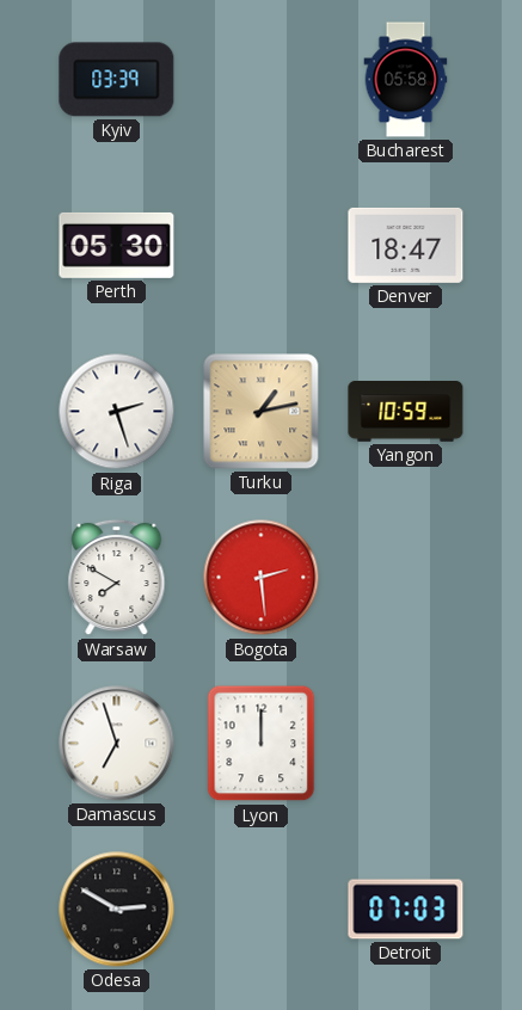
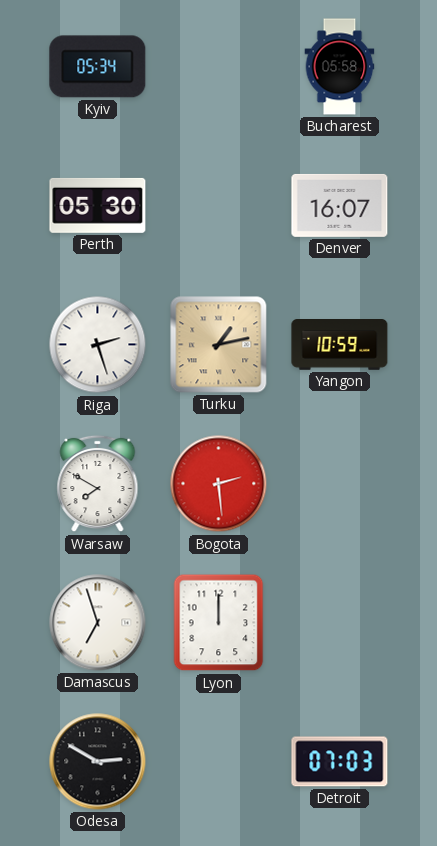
Kyiv: 03:39 -> 05:34
Denver: 18:47 -> 16:07
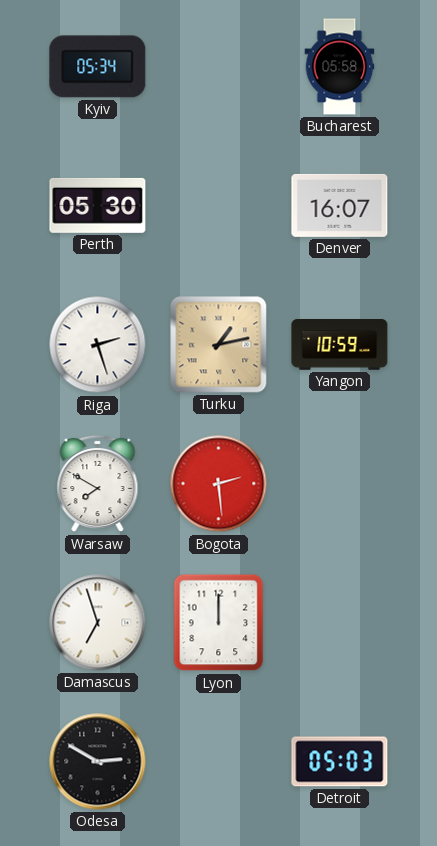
Detroit: 07:03 -> 05:03
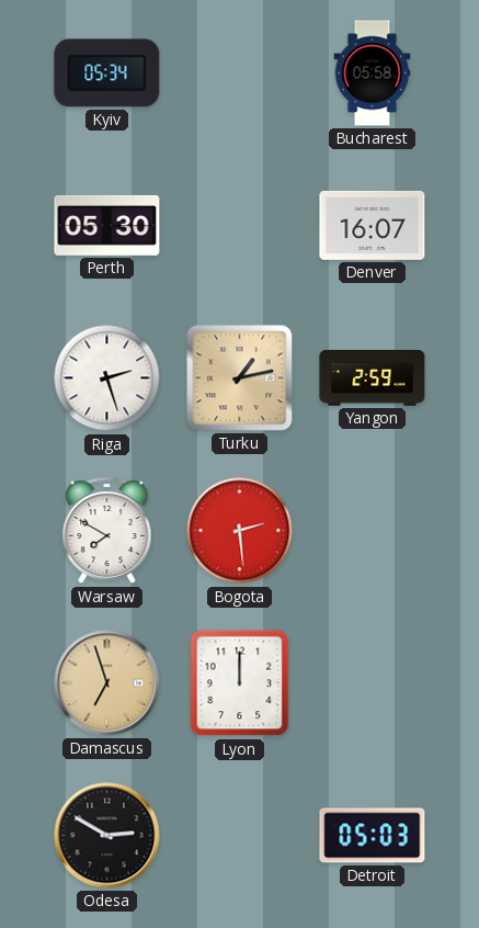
Yangon: 10:59 -> 2:59
Damascus dial: white -> champagne
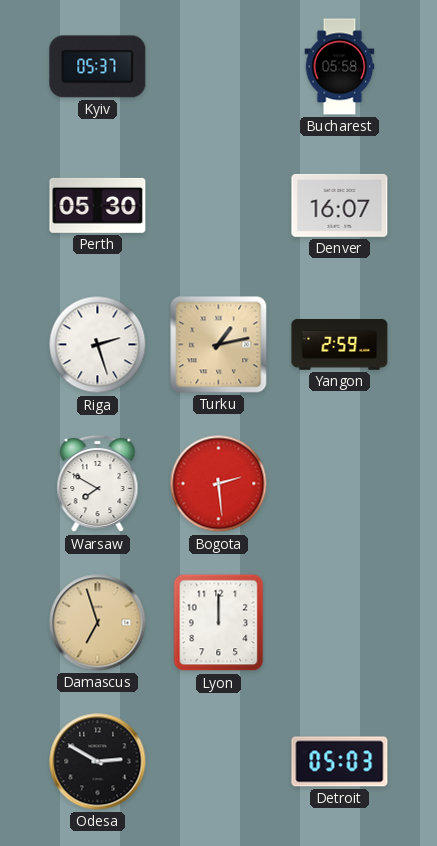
Kyiv: 05:34 -> 05:37
